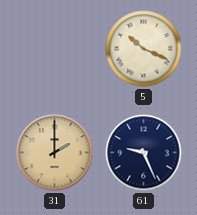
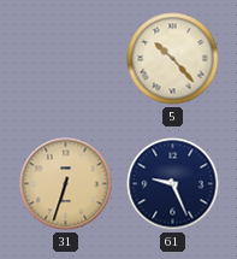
5: 10:19 -> 10:23
31: 2:00 -> 6:33
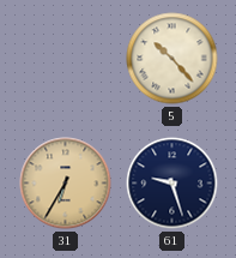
31: 6:33 -> 6:35
61: 9:26 -> 9:27
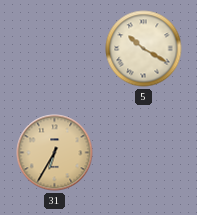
5: 10:23 -> 10:20
61: 9:27 -> none
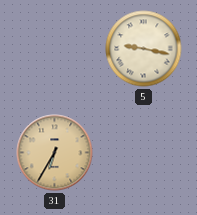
5: 10:20 -> 9:17
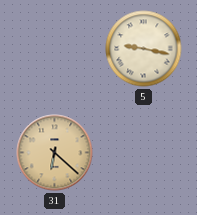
31: 6:35 -> 6:22
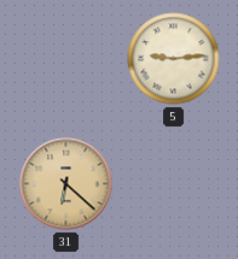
5: 9:17 -> 9:14
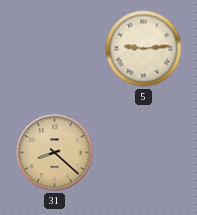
31: 6:22 -> 8:22
